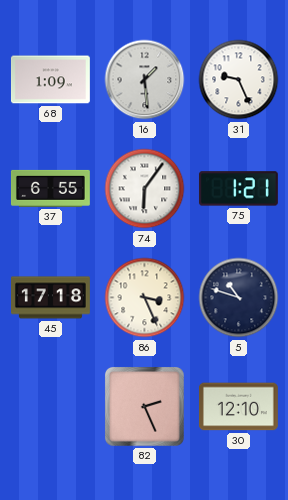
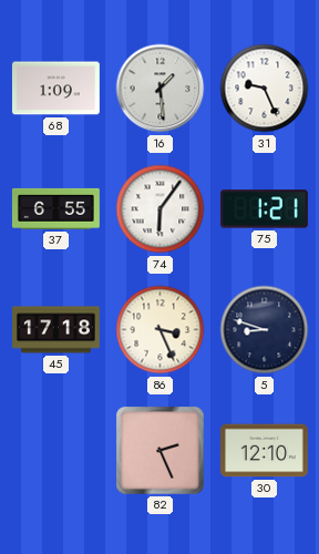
5: 10:48 -> 8:48
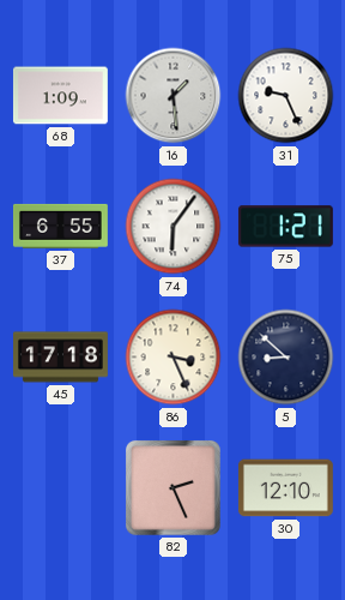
5: 8:48 -> 8:52
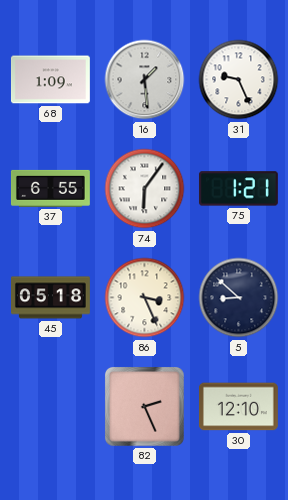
45: 17:18 -> 05:18
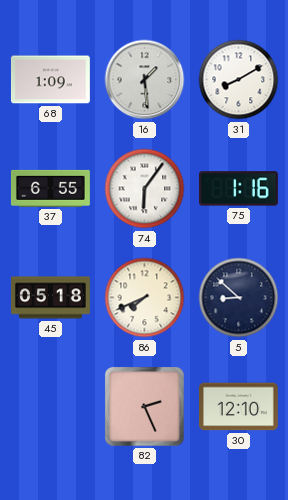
31: 9:26 -> 8:10
75: 1:21 -> 1:16
86: 3:26 -> 7:41
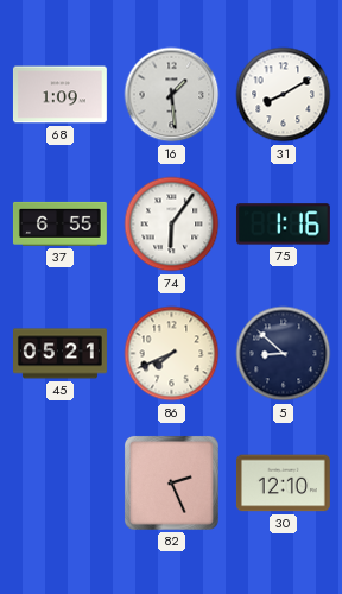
45: 05:18 -> 05:21
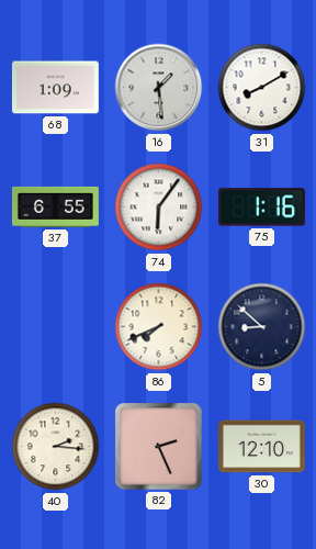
45: 05:21 -> none
40: none -> 2:16
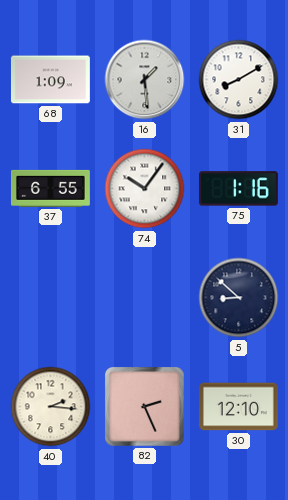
74: 6:06 -> 10:06
86: 7:41 -> none
